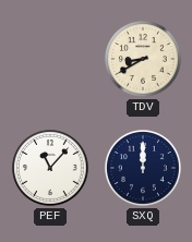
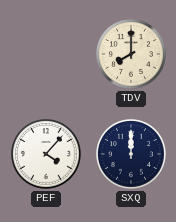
TDV: 8:40 -> 8:00
PEF: 11:07 -> 4:07
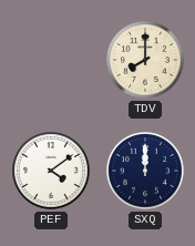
PEF: 4:07 -> 4:09
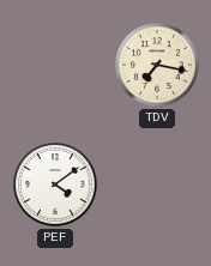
TDV: 8:00 -> 7:17
SXQ: 12:00 -> none
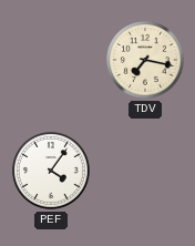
PEF: 4:09 -> 4:06
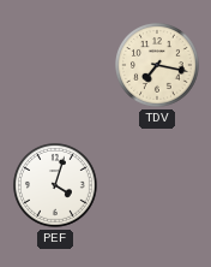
PEF: 4:06 -> 4:03
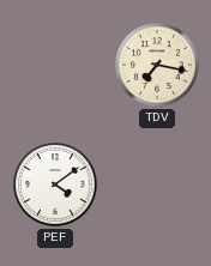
PEF: 4:03 -> 4:09
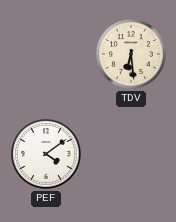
TDV: 7:17 -> 6:29
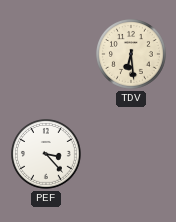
PEF: 4:09 -> 3:23
